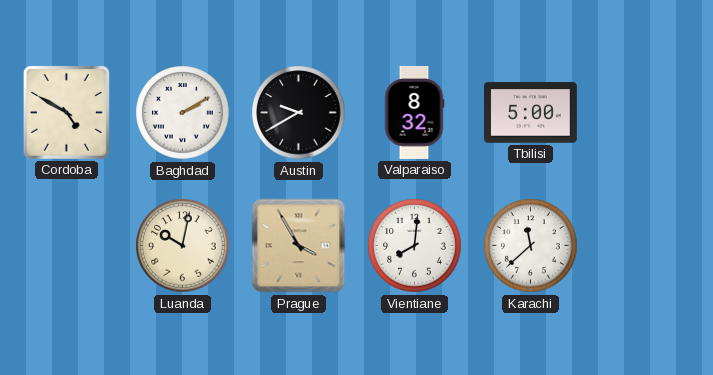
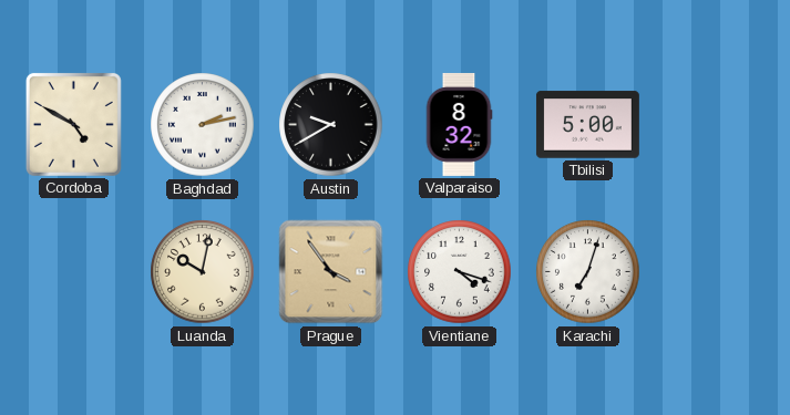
Baghdad: 2:10 -> 2:13
Prague: 3:55 -> 3:54
Vientiane: 8:01 -> 4:18
Karachi: 11:38 -> 7:03
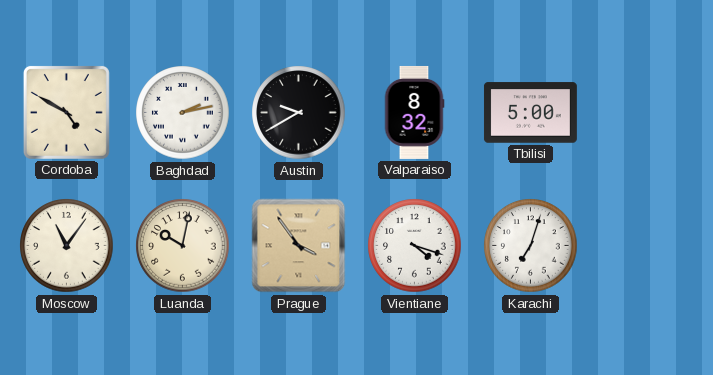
Moscow: none -> 11:06
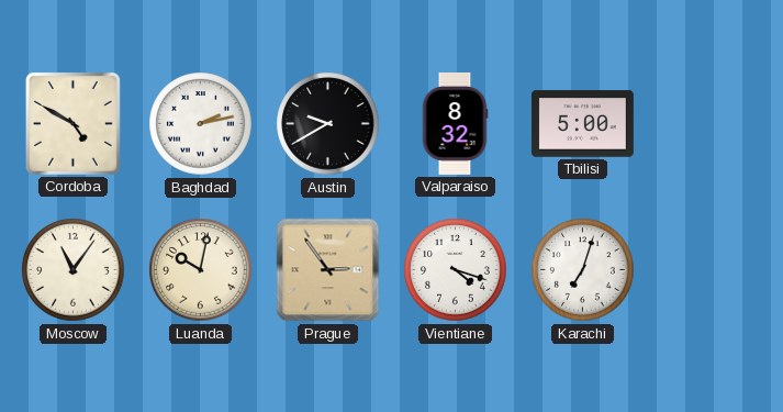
Prague: 3:54 -> 2:54
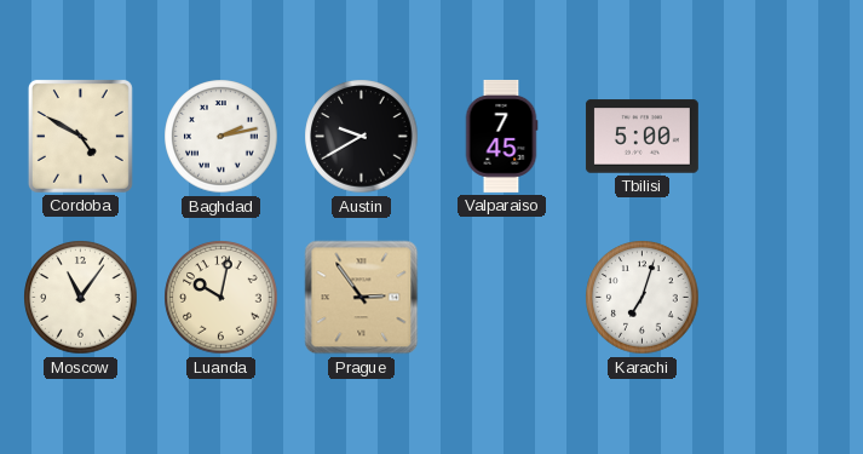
Valparaiso: 8:32 -> 7:45
Vientiane: 4:18 -> none
